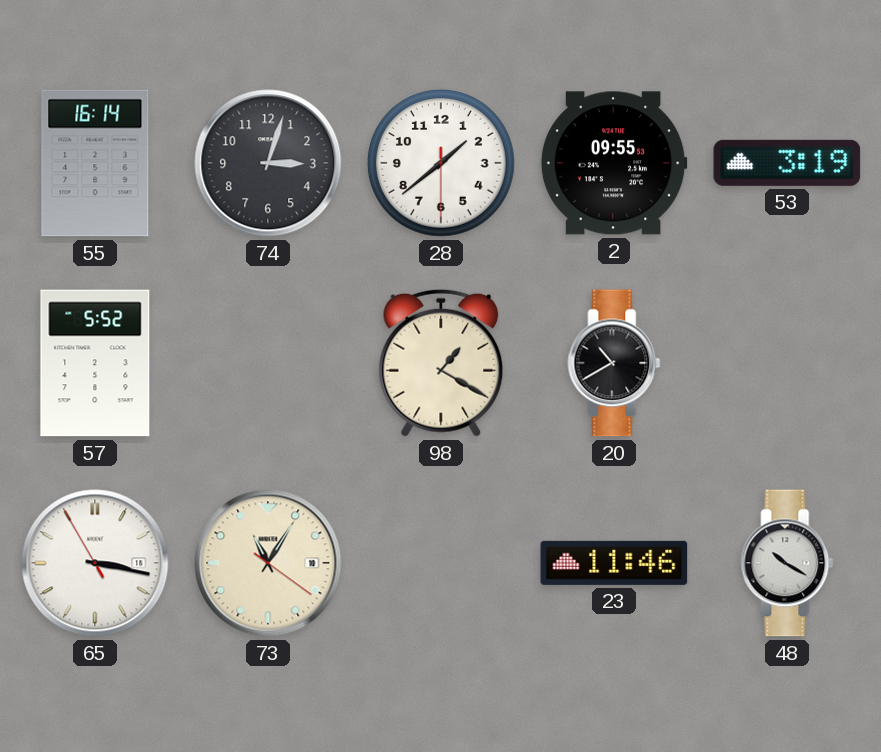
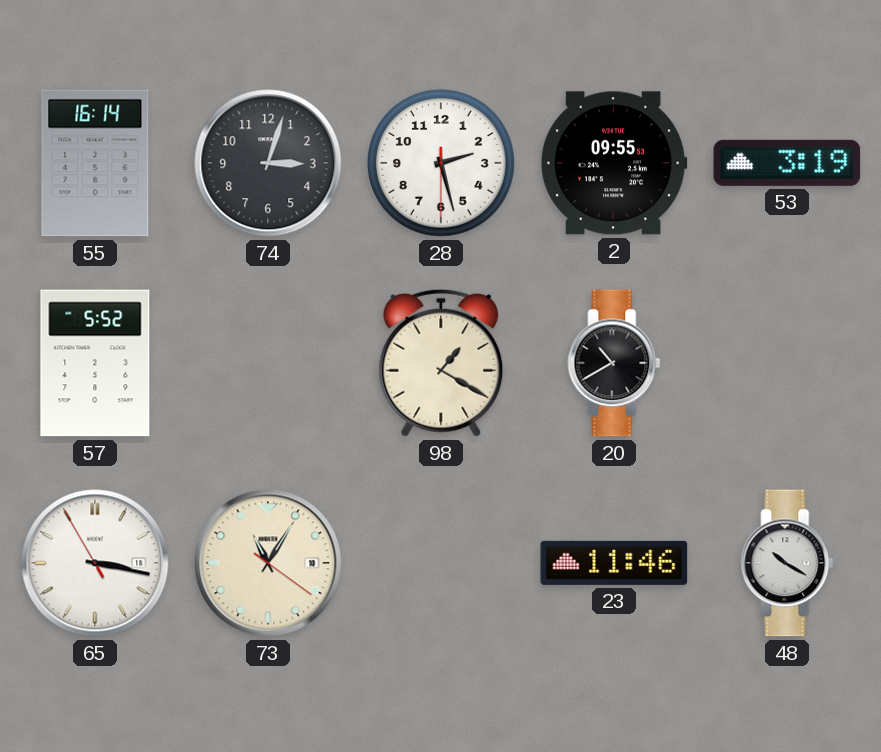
28: 1:38 -> 2:27
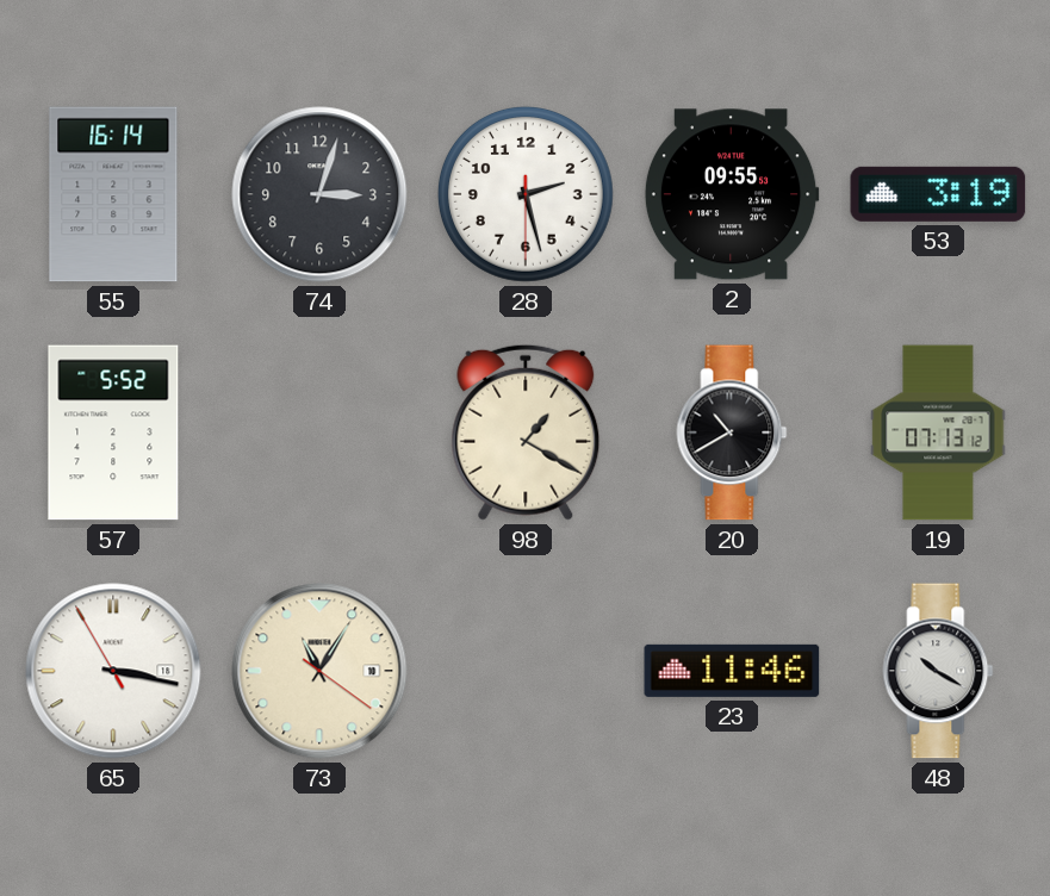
19: none -> 07:13
